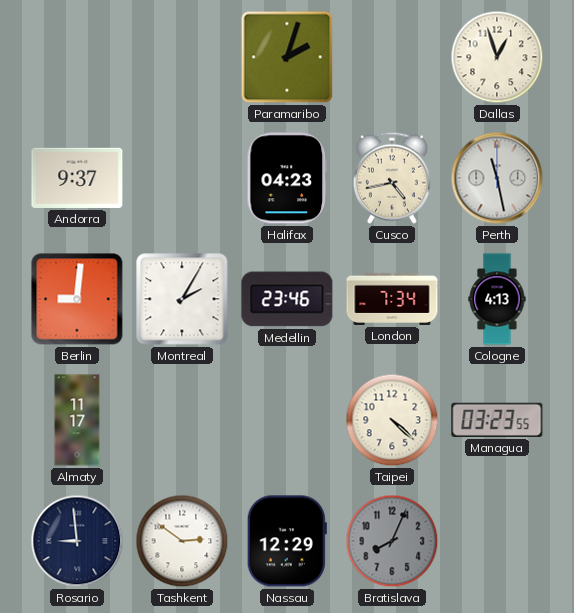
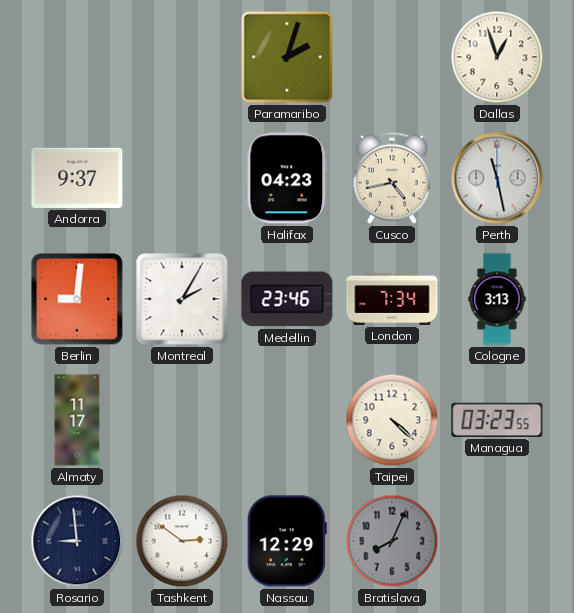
Cologne: 4:13 -> 3:13
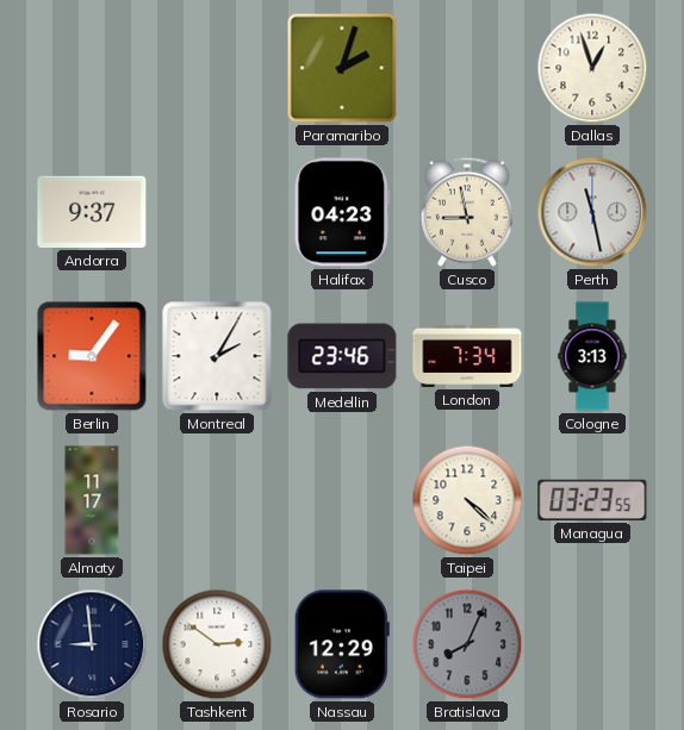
Cusco: 4:43 -> 8:58
Berlin: 9:01 -> 9:06
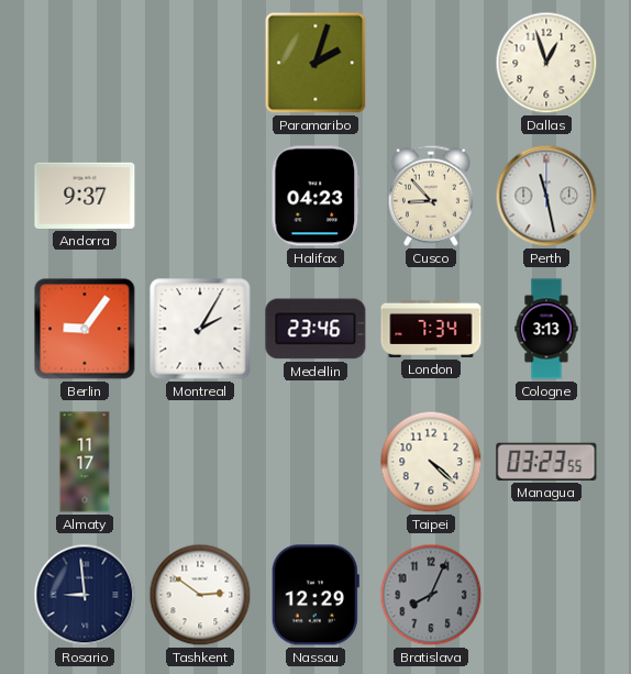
Cusco: 8:58 -> 8:53
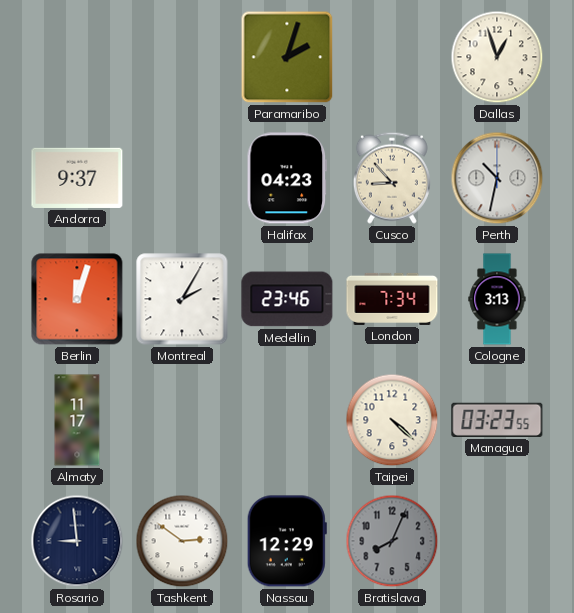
Perth: 11:28 -> 10:32
Berlin: 9:06 -> 12:03
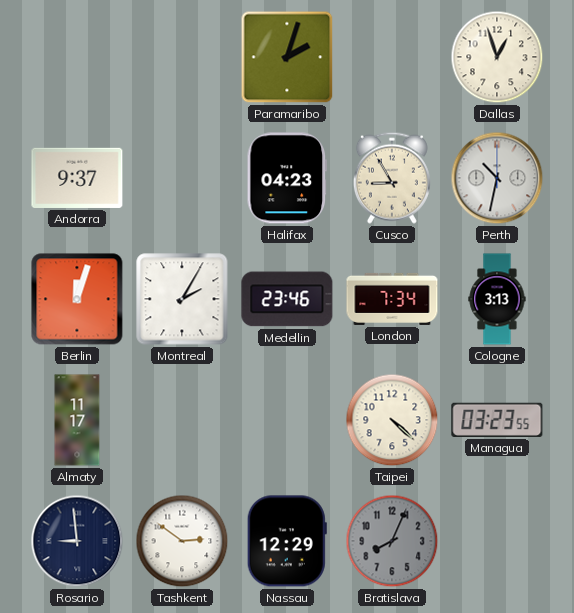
Cusco: 8:53 -> 8:55
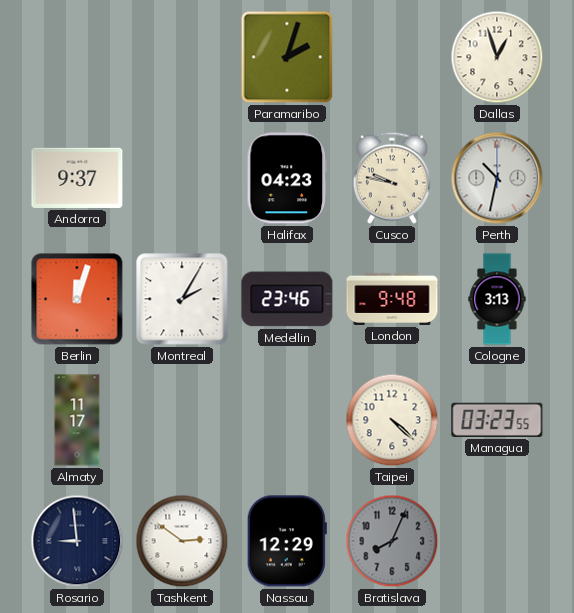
Cusco: 8:55 -> 9:47
London: 7:34 -> 9:48
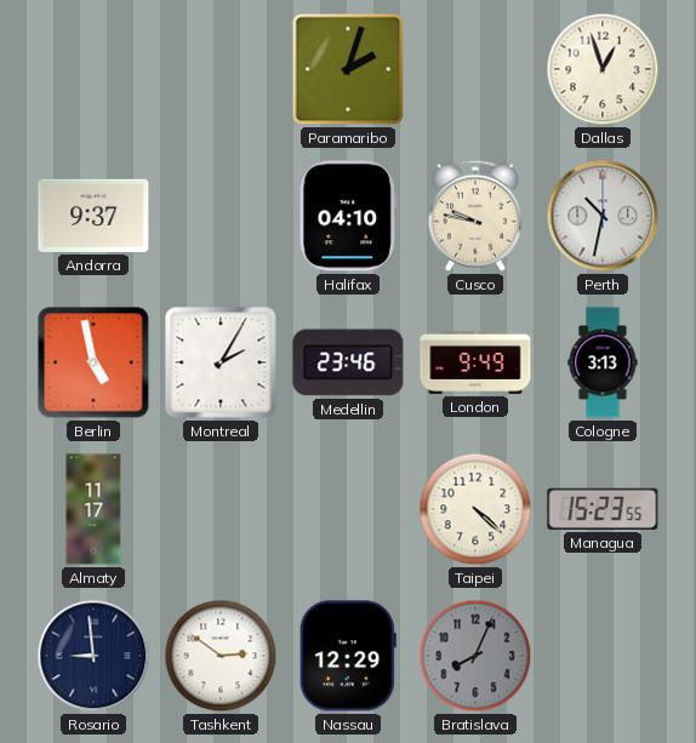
Halifax: 04:23 -> 04:10
Berlin: 12:03 -> 4:58
London: 9:48 -> 9:49
Managua: 03:23 -> 15:23
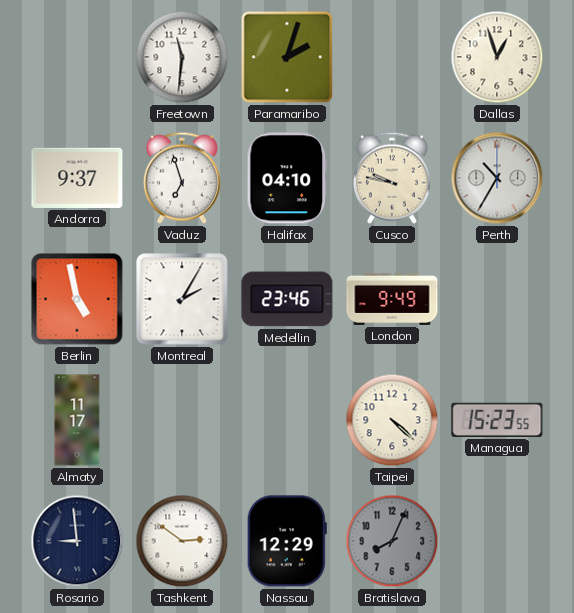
Freetown: none -> 11:31
Vaduz: none -> 6:57
Perth: 10:32 -> 10:35
Cologne: 3:13 -> none
